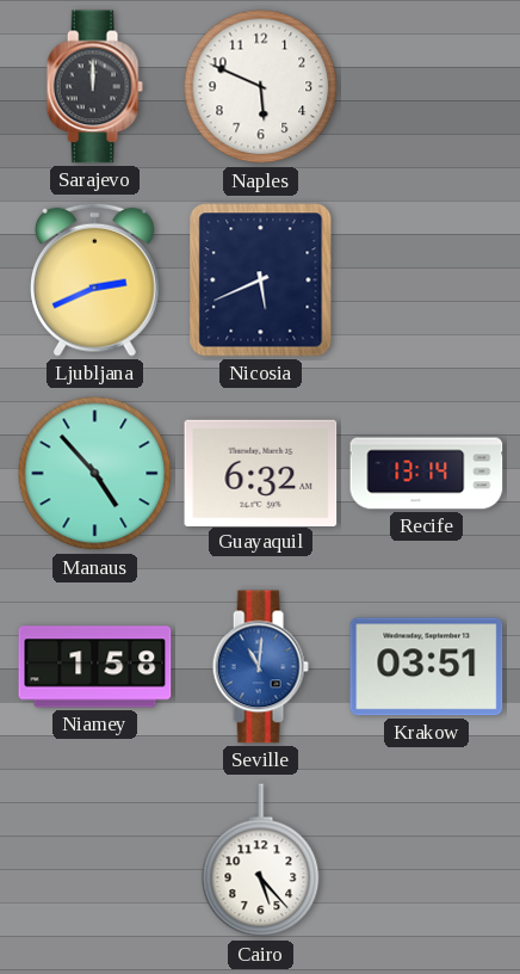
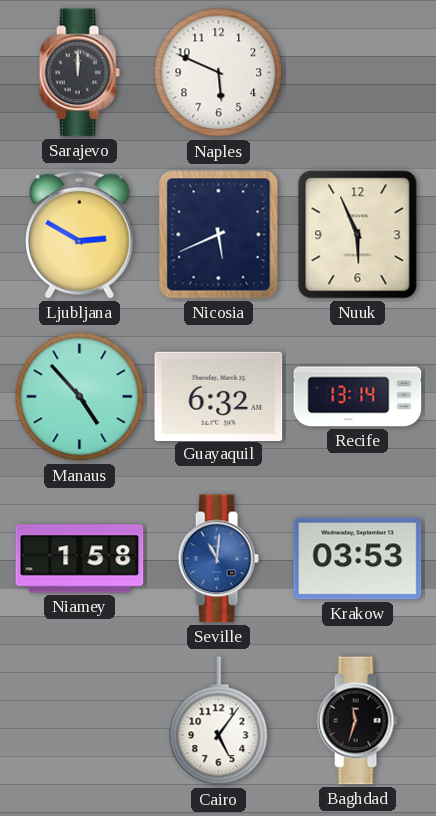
Ljubljana: 2:41 -> 2:50
Nuuk: none -> 5:56
Krakow: 03:51 -> 03:53
Cairo: 5:23 -> 5:06
Baghdad: none -> 11:33
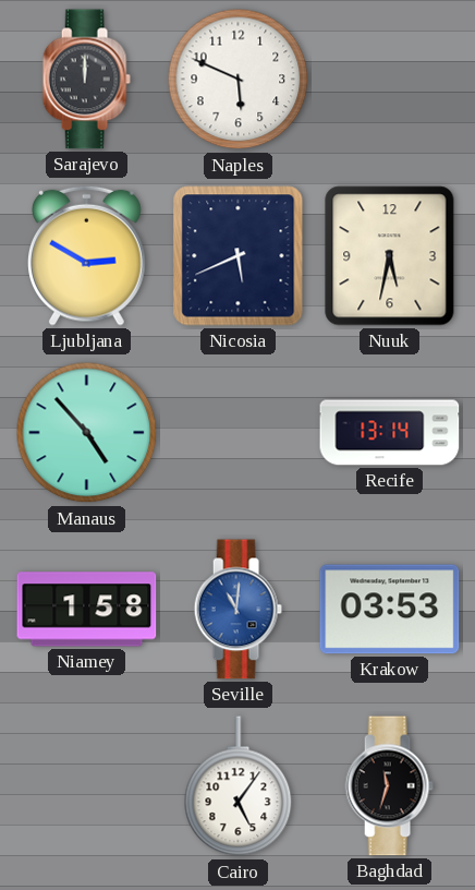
Nuuk: 5:56 -> 5:32
Guayaquil: 6:32 -> none
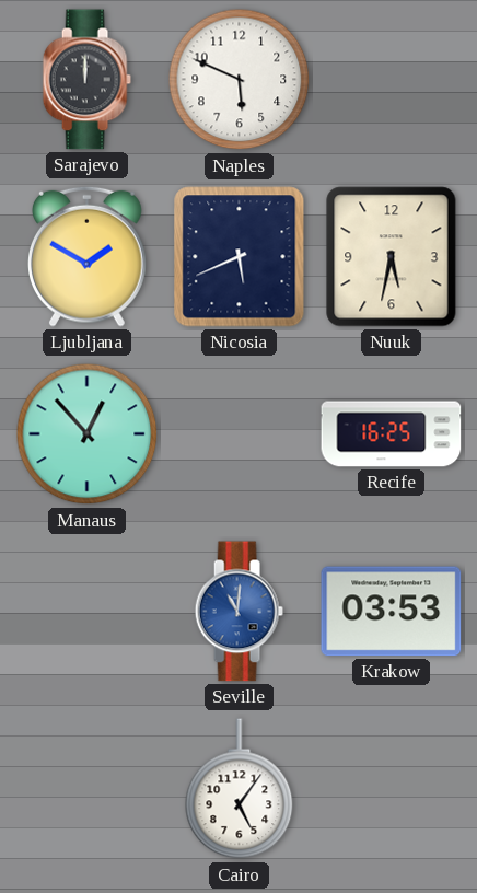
Ljubljana: 2:50 -> 1:50
Manaus: 4:53 -> 12:53
Recife: 13:14 -> 16:25
Niamey: 1:58 -> none
Baghdad: 11:33 -> none
